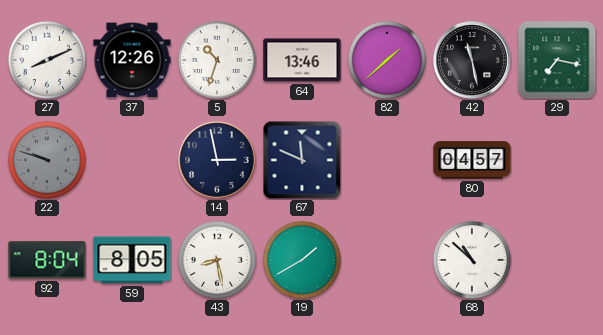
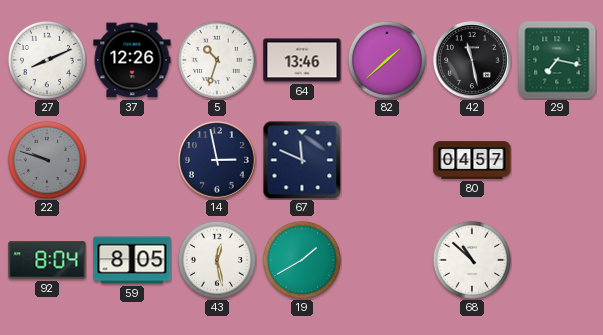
43: 8:28 -> 12:28
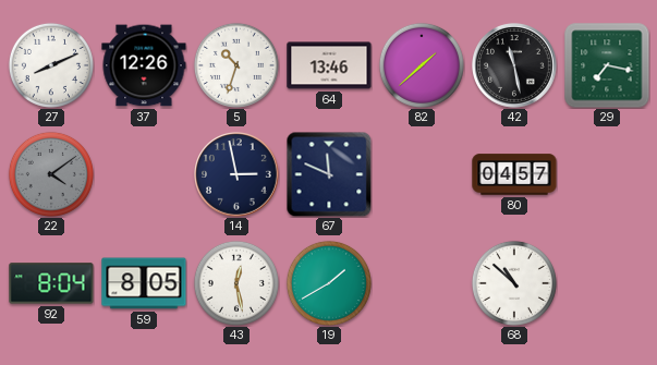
22: 9:48 -> 4:09
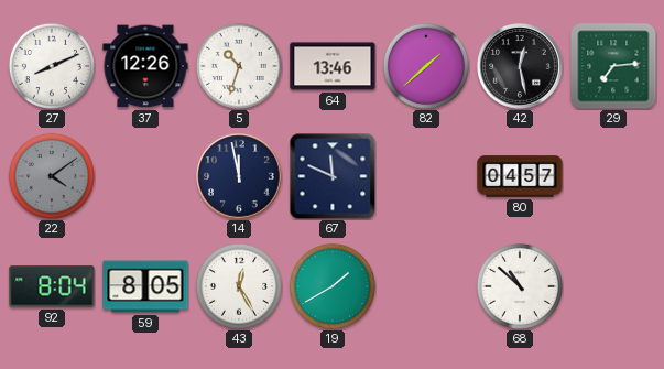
42: 11:28 -> 12:28
29: 7:17 -> 7:14
14: 2:58 -> 11:58
43: 12:28 -> 12:25
